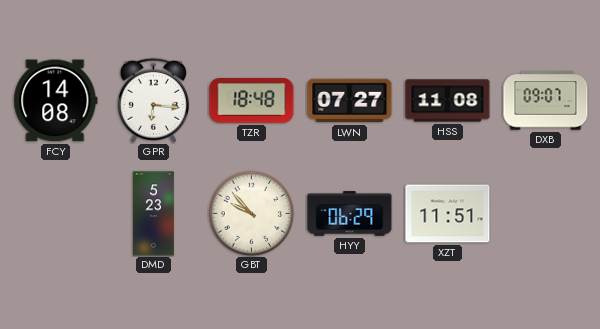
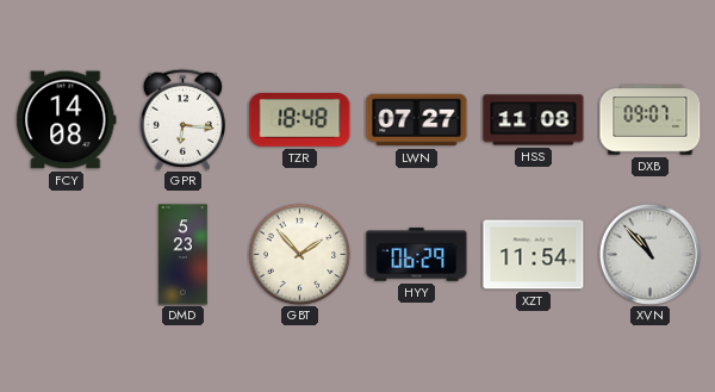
GBT: 9:53 -> 1:53
XZT: 11:51 -> 11:54
XVN: none -> 10:53
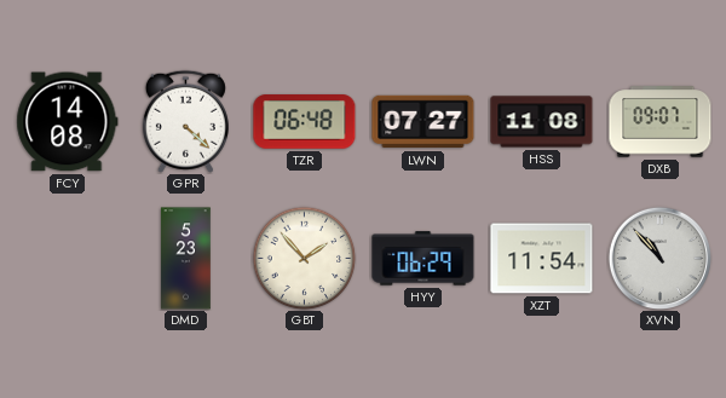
GPR: 6:16 -> 4:22
TZR: 18:48 -> 06:48
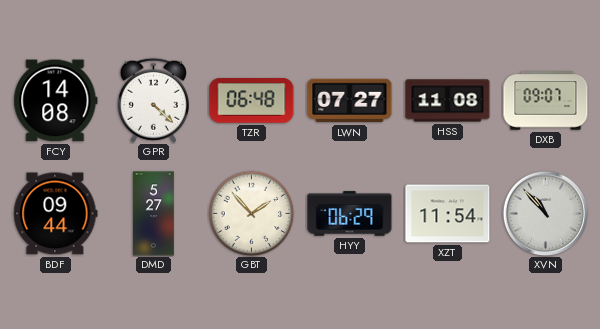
BDF: none -> 09:44
DMD: 5:23 -> 5:27
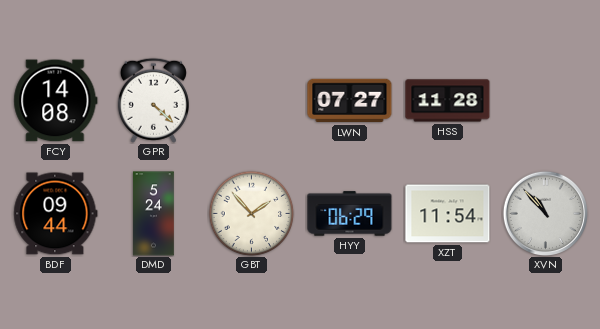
TZR: 06:48 -> none
HSS: 11:08 -> 11:28
DXB: 09:07 -> none
DMD: 5:27 -> 5:24
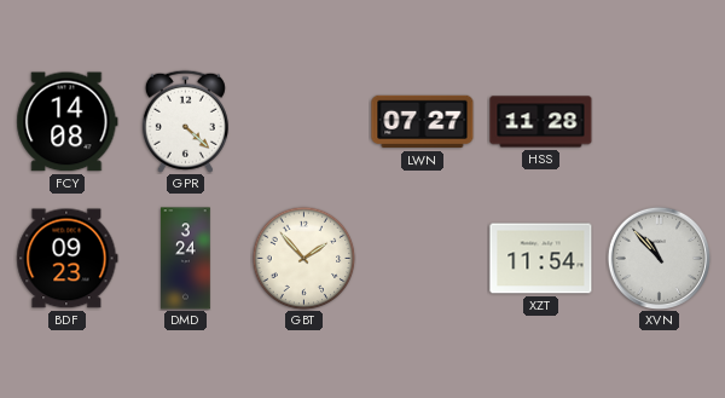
BDF: 09:44 -> 09:23
DMD: 5:24 -> 3:24
HYY: 06:29 -> none
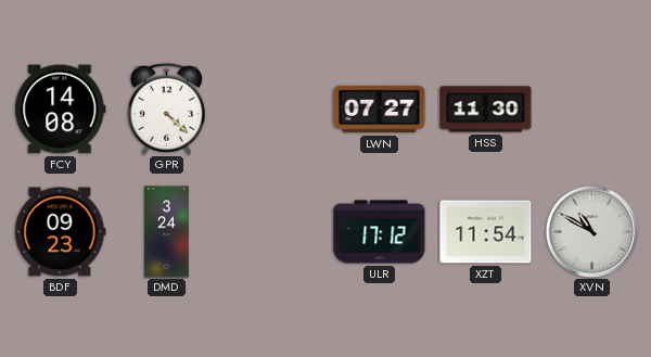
HSS: 11:28 -> 11:30
GBT: 1:53 -> none
ULR: none -> 17:12
XVN: 10:53 -> 10:50
